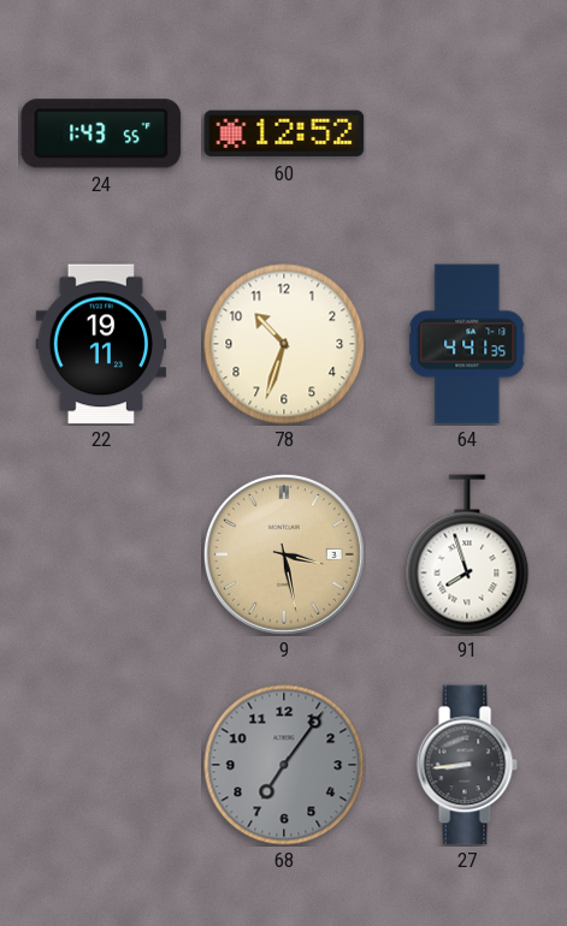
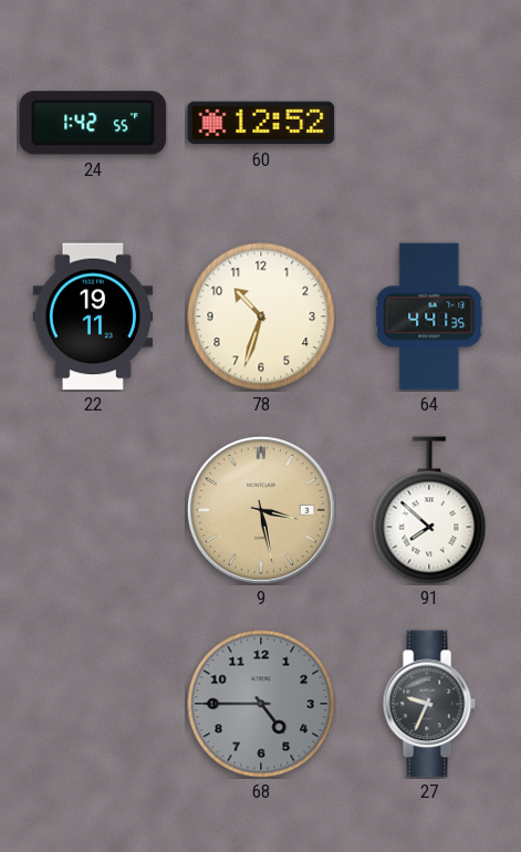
24: 1:43 -> 1:42
91: 7:57 -> 7:52
68: 7:06 -> 4:45
27: 8:44 -> 9:34
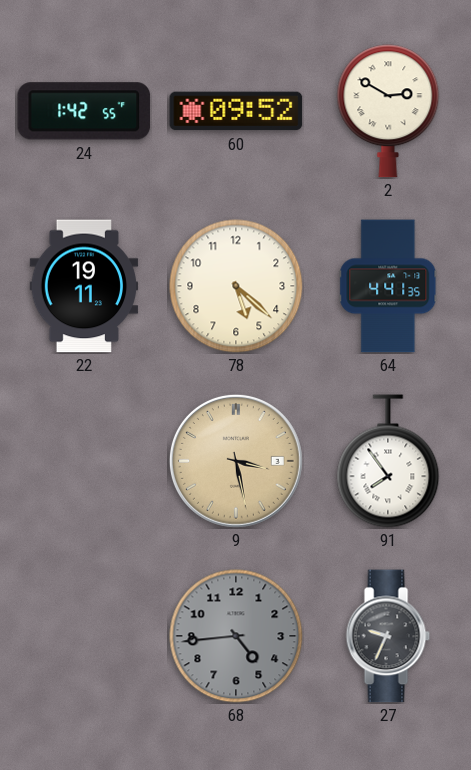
60: 12:52 -> 09:52
2: none -> 2:50
78: 10:33 -> 5:22
91: 7:52 -> 7:54
68: 4:45 -> 4:44
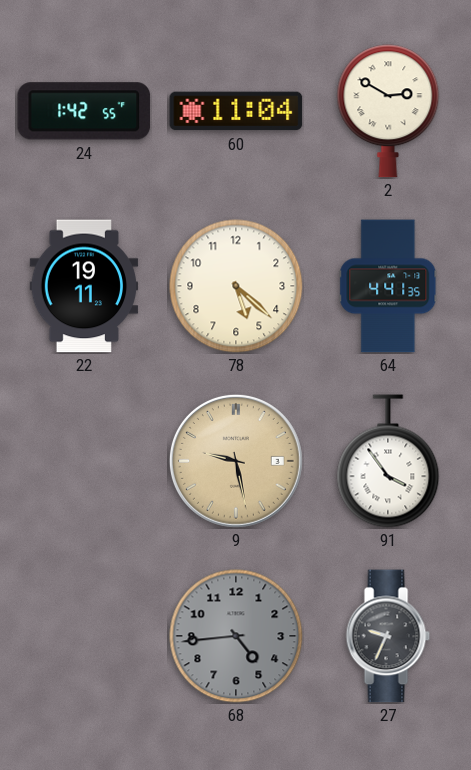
60: 09:52 -> 11:04
9: 3:28 -> 9:28
91: 7:54 -> 3:54
